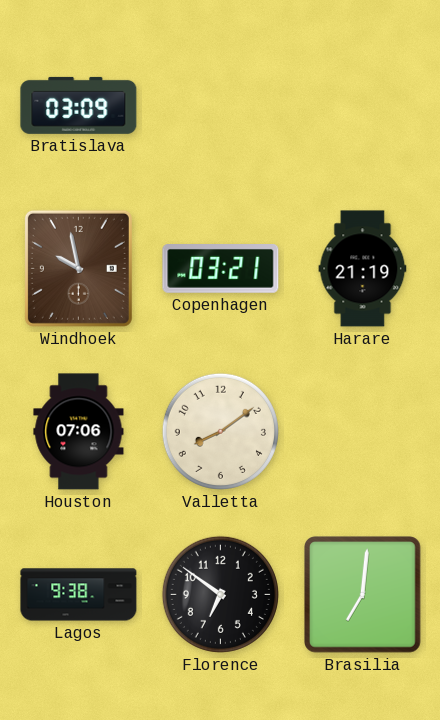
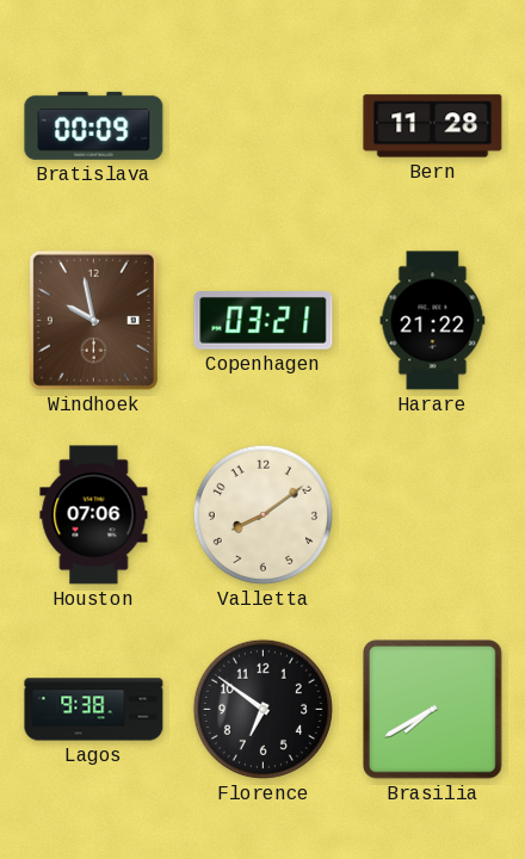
Bratislava: 03:09 -> 00:09
Bern: none -> 11:28
Harare: 21:19 -> 21:22
Brasilia: 7:01 -> 7:40
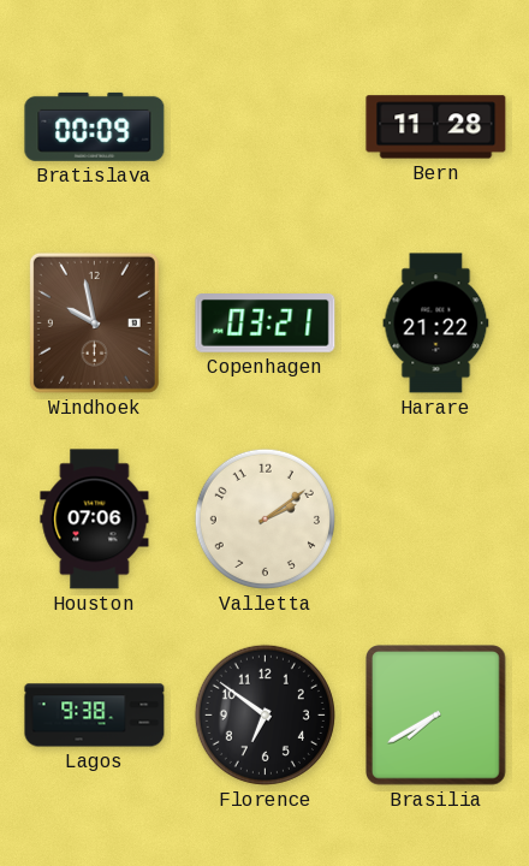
Valletta: 8:09 -> 2:09
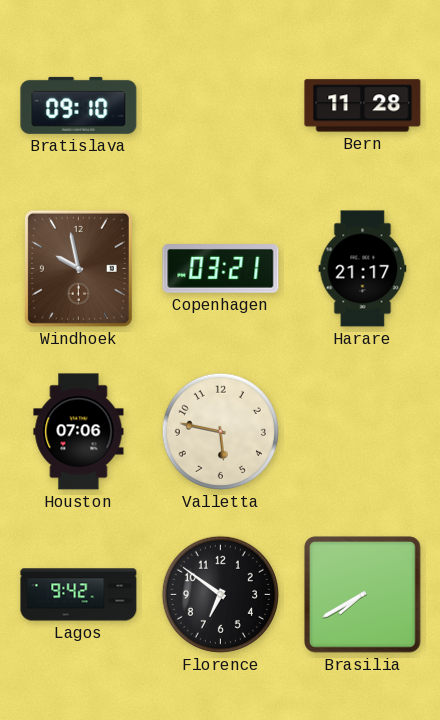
Bratislava: 00:09 -> 09:10
Harare: 21:22 -> 21:17
Valletta: 2:09 -> 5:47
Lagos: 9:38 -> 9:42
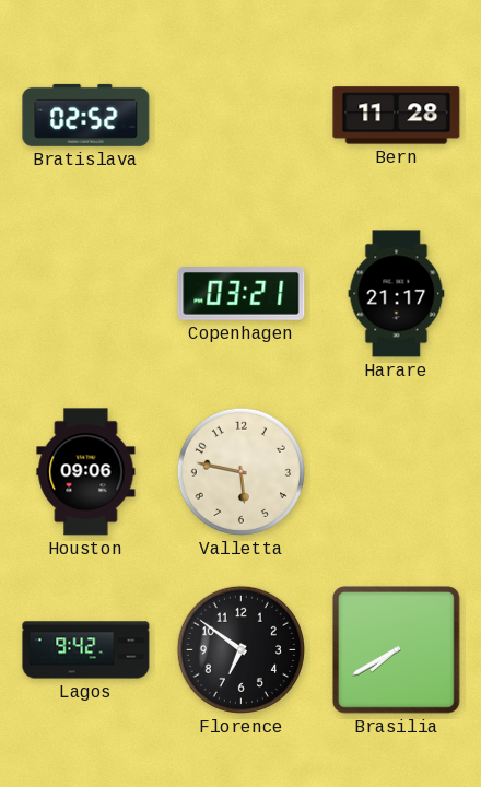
Bratislava: 09:10 -> 02:52
Windhoek: 9:58 -> none
Houston: 07:06 -> 09:06
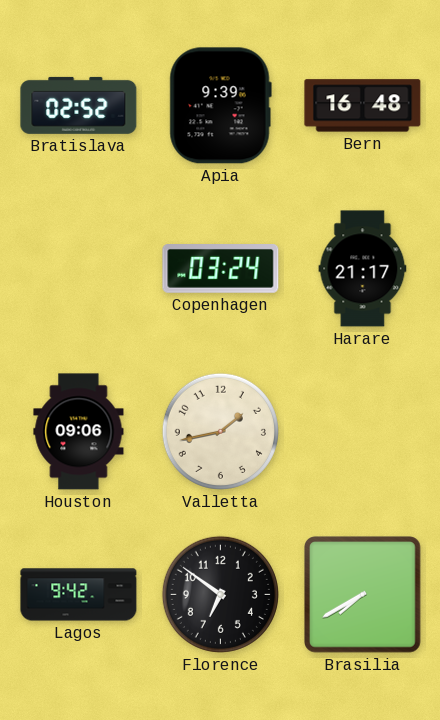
Apia: none -> 9:39
Bern: 11:28 -> 16:48
Copenhagen: 03:21 -> 03:24
Valletta: 5:47 -> 1:43
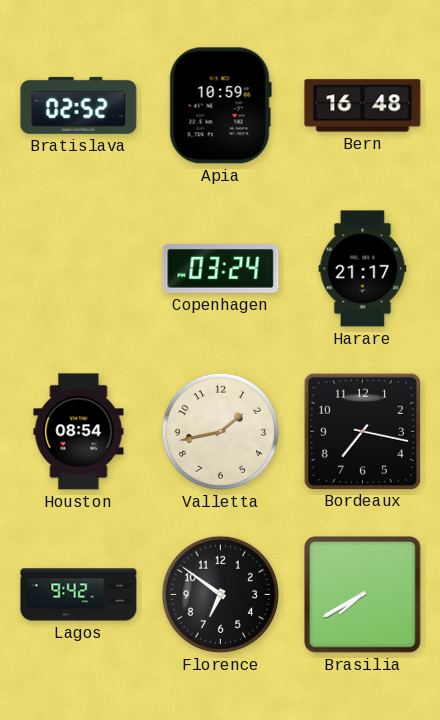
Apia: 9:39 -> 10:59
Houston: 09:06 -> 08:54
Bordeaux: none -> 7:17
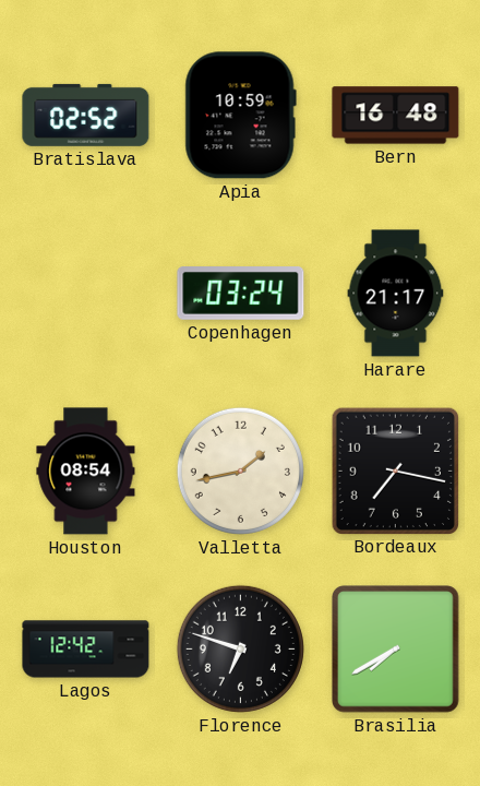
Lagos: 9:42 -> 12:42
Florence: 6:51 -> 6:48
